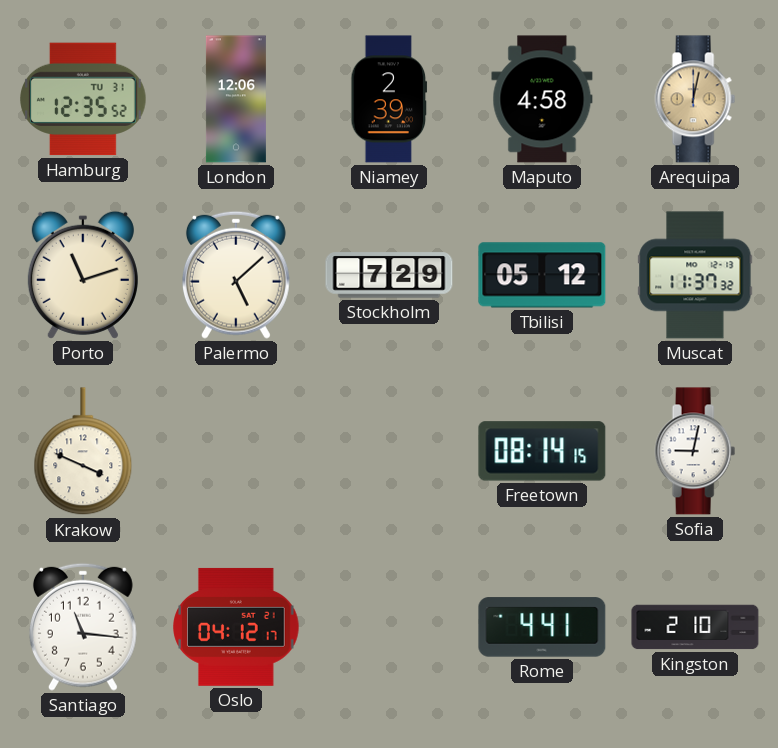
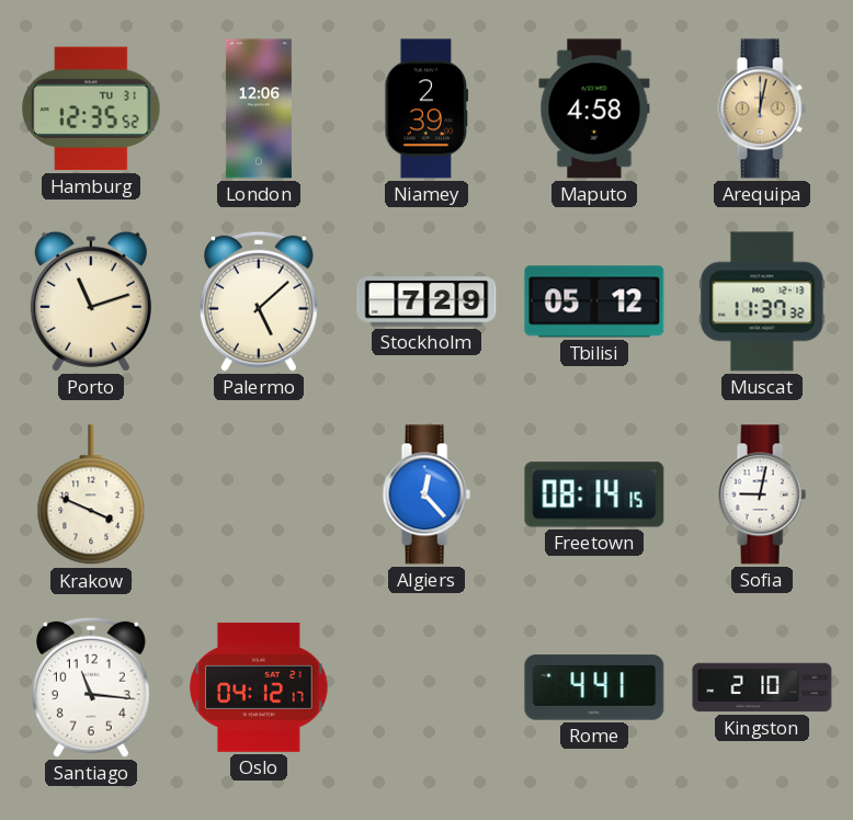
Algiers: none -> 12:23
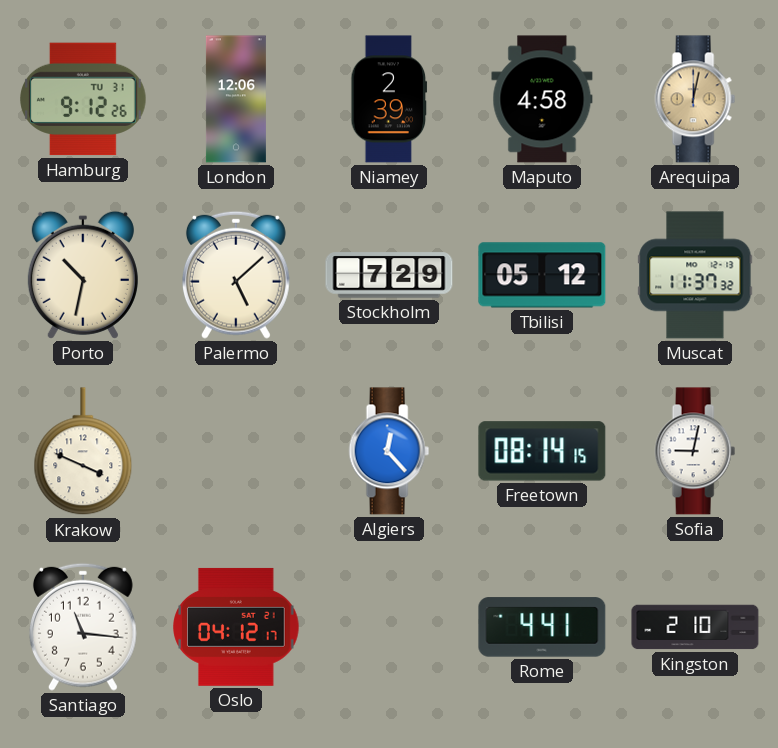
Hamburg: 12:35 -> 9:12
Porto: 11:12 -> 10:32
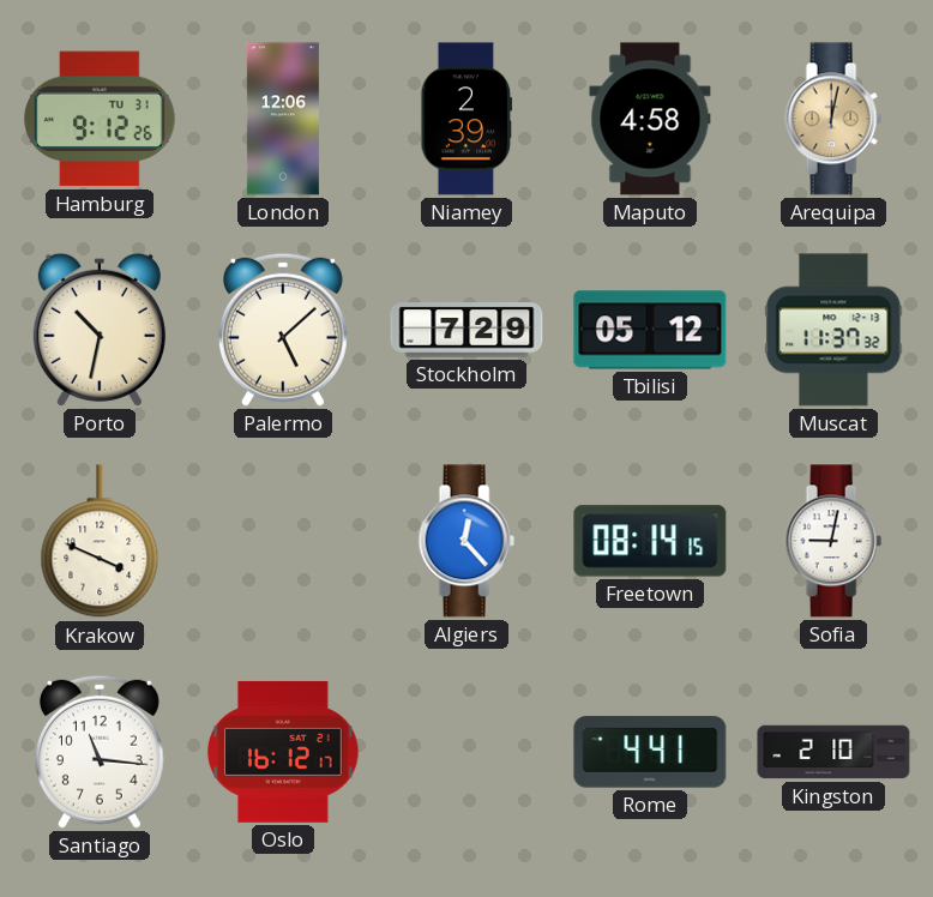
Oslo: 04:12 -> 16:12
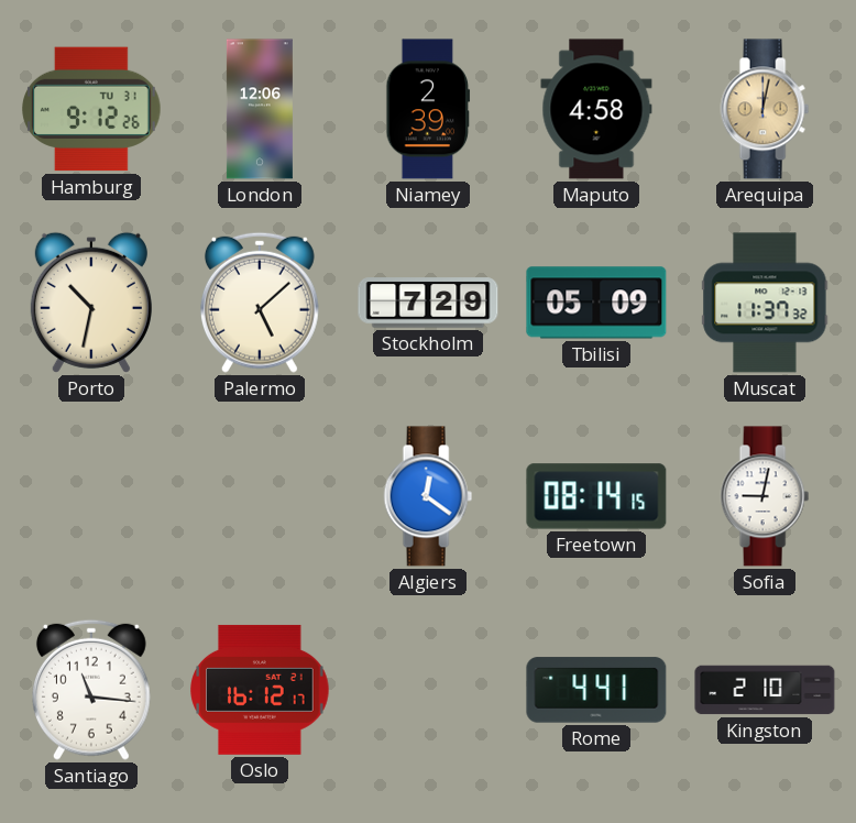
Tbilisi: 05:12 -> 05:09
Krakow: 3:49 -> none
Algiers: 12:23 -> 12:21
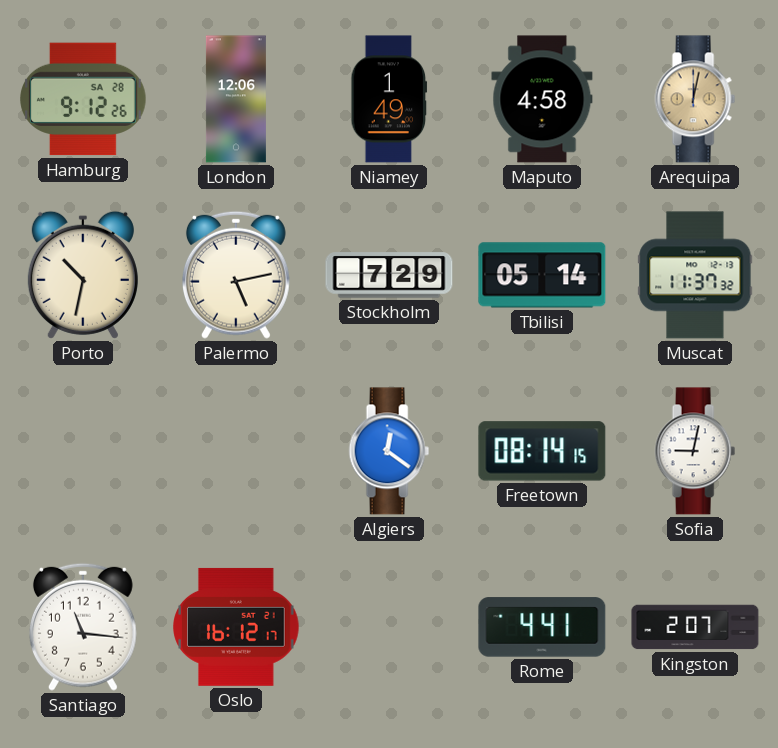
Hamburg date: TU 31 -> SA 28
Niamey: 2:39 -> 1:49
Palermo: 5:08 -> 5:13
Tbilisi: 05:09 -> 05:14
Kingston: 2:10 -> 2:07
